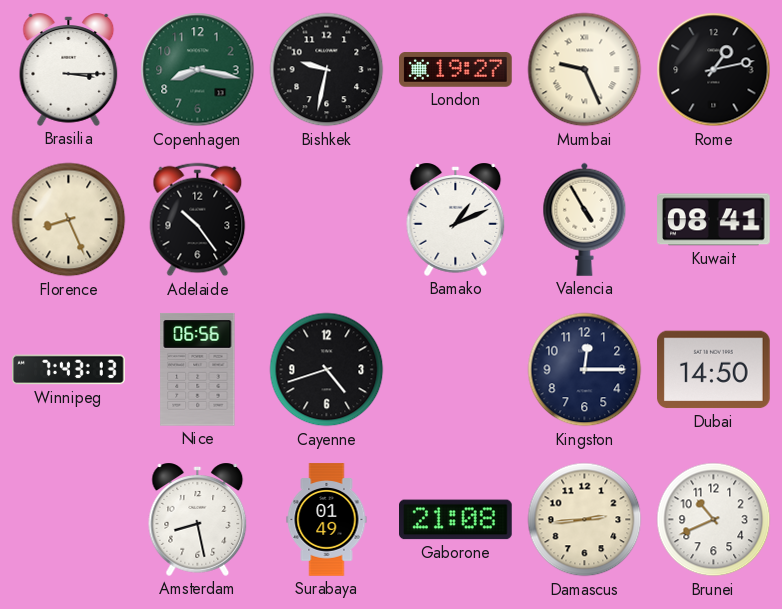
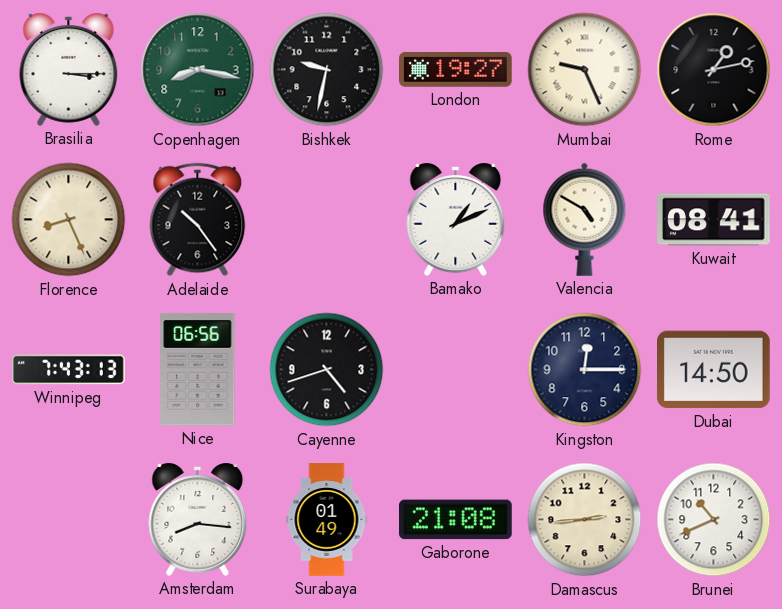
Valencia: 4:55 -> 4:50
Amsterdam: 8:28 -> 8:16
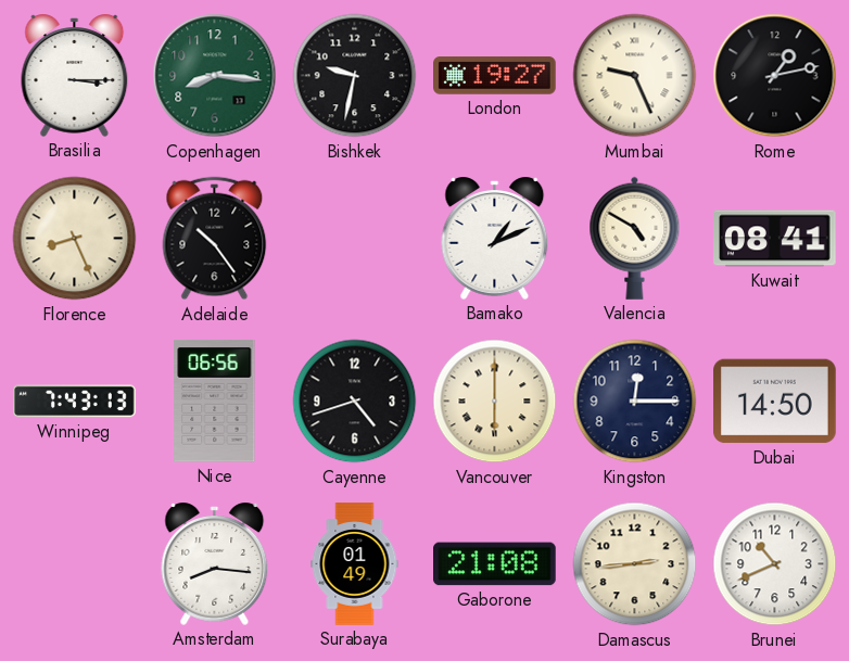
Copenhagen: 8:17 -> 8:16
Vancouver: none -> 6:00
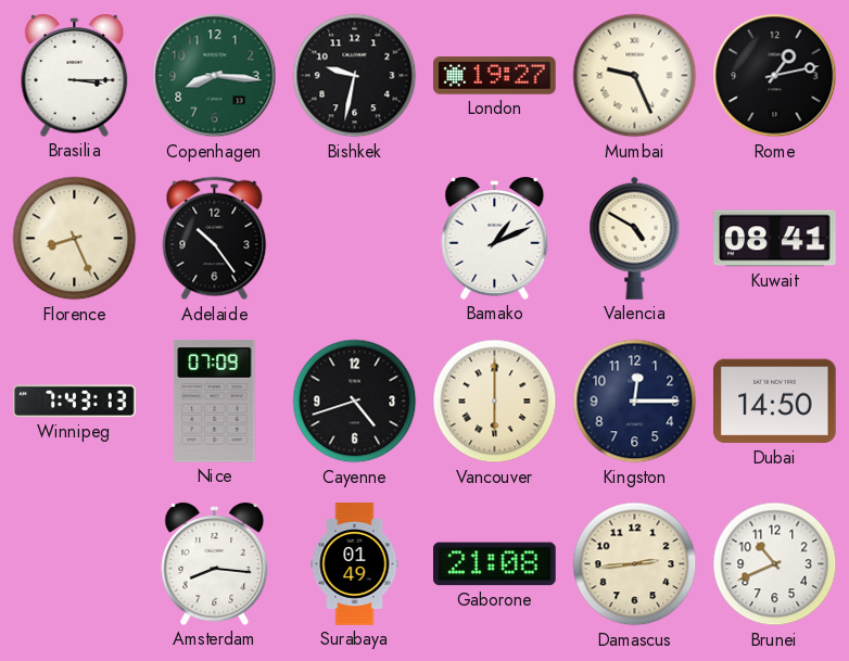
Nice: 06:56 -> 07:09
